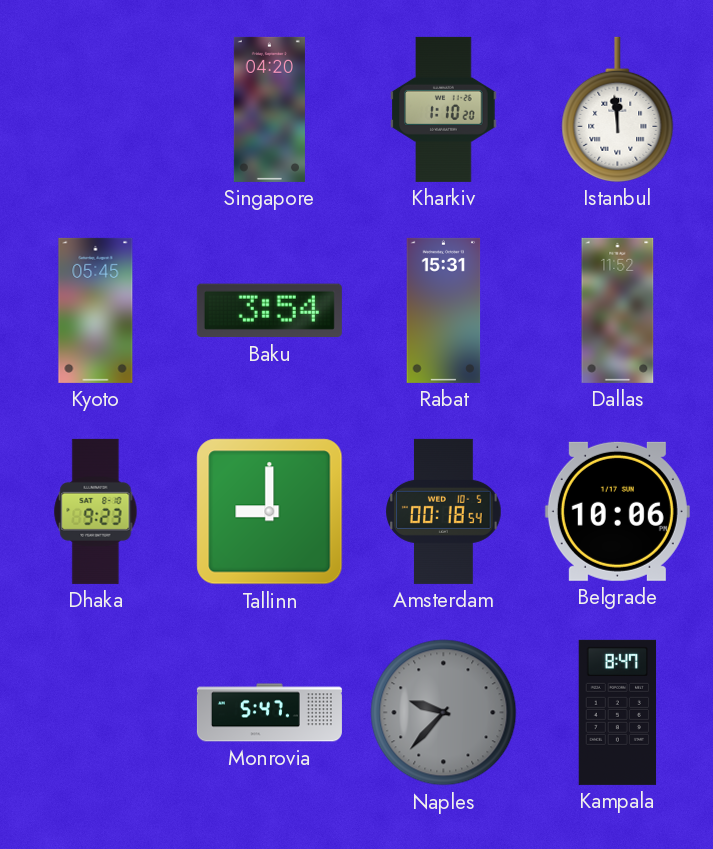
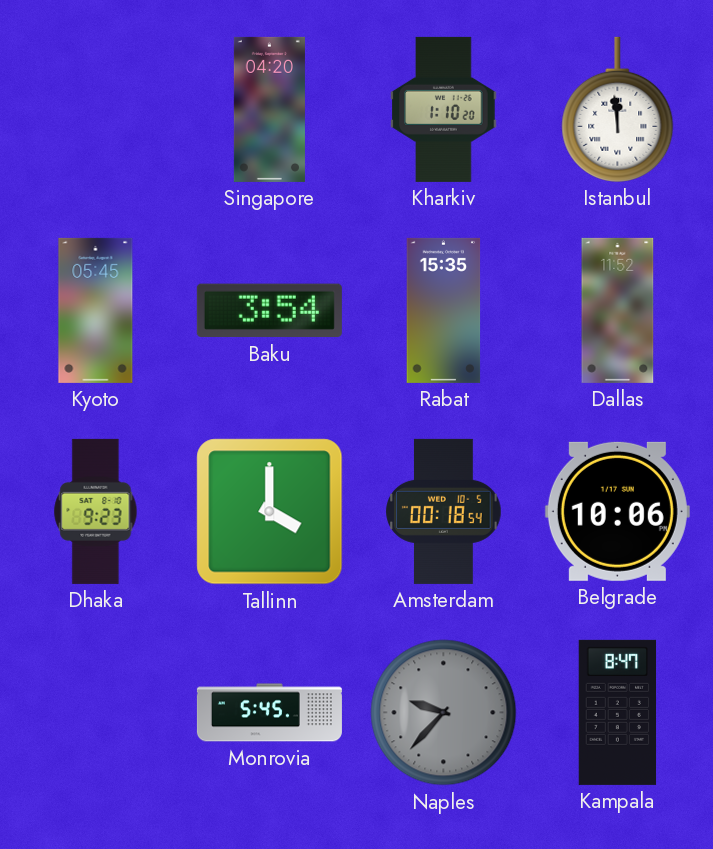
Rabat: 15:31 -> 15:35
Tallinn: 9:00 -> 4:00
Monrovia: 5:47 -> 5:45
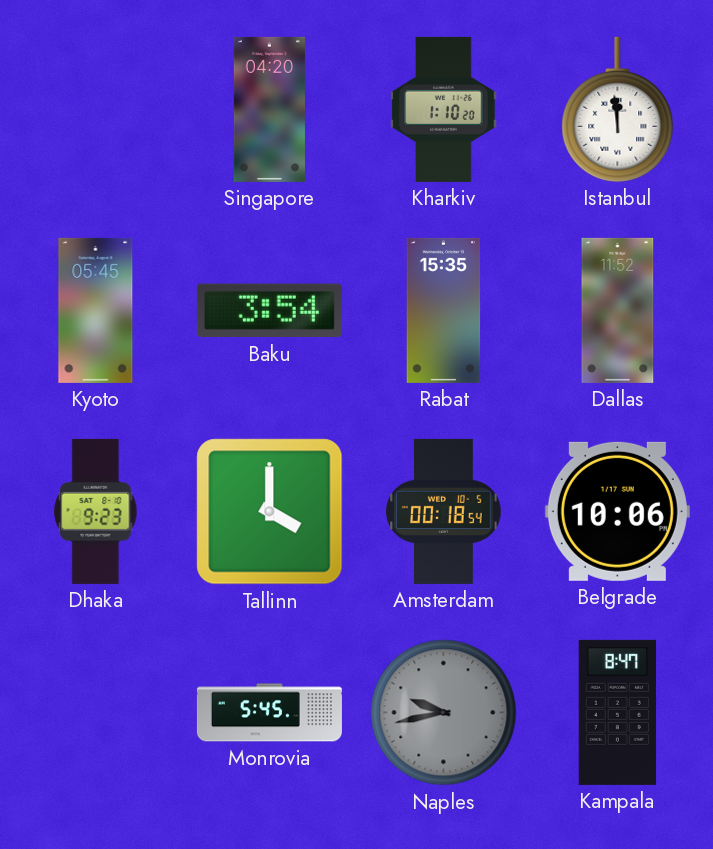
Naples: 9:37 -> 9:43
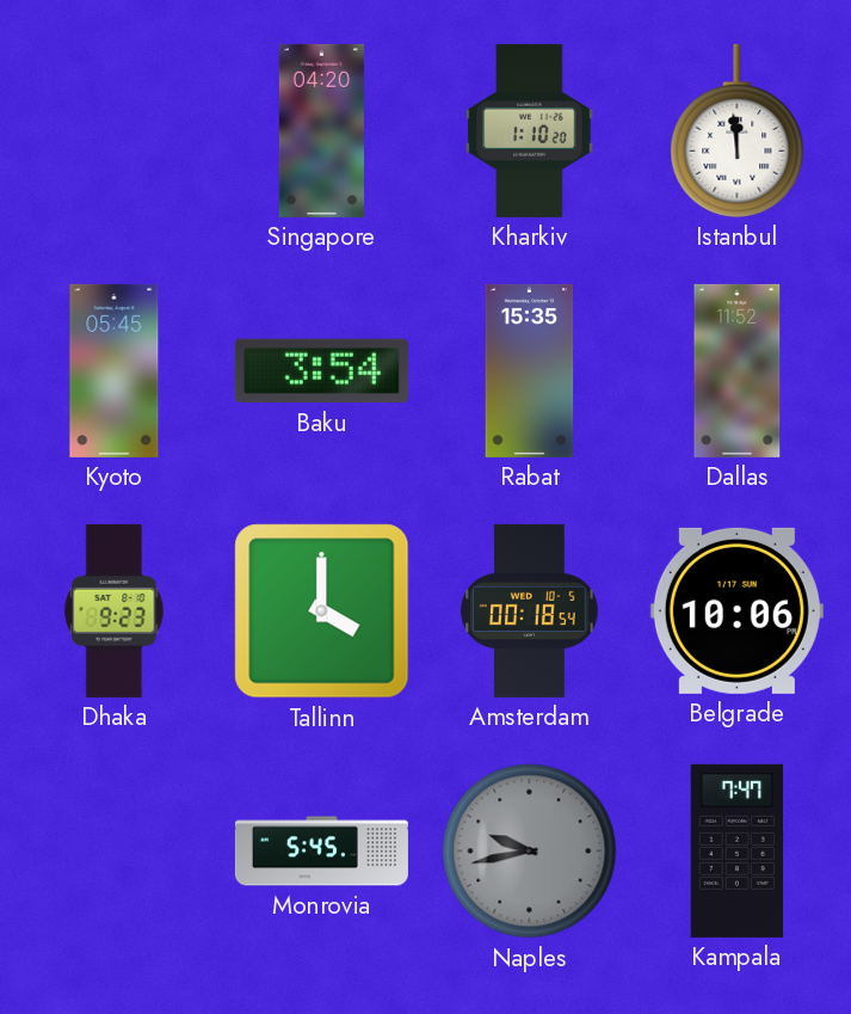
Kampala: 8:47 -> 7:47
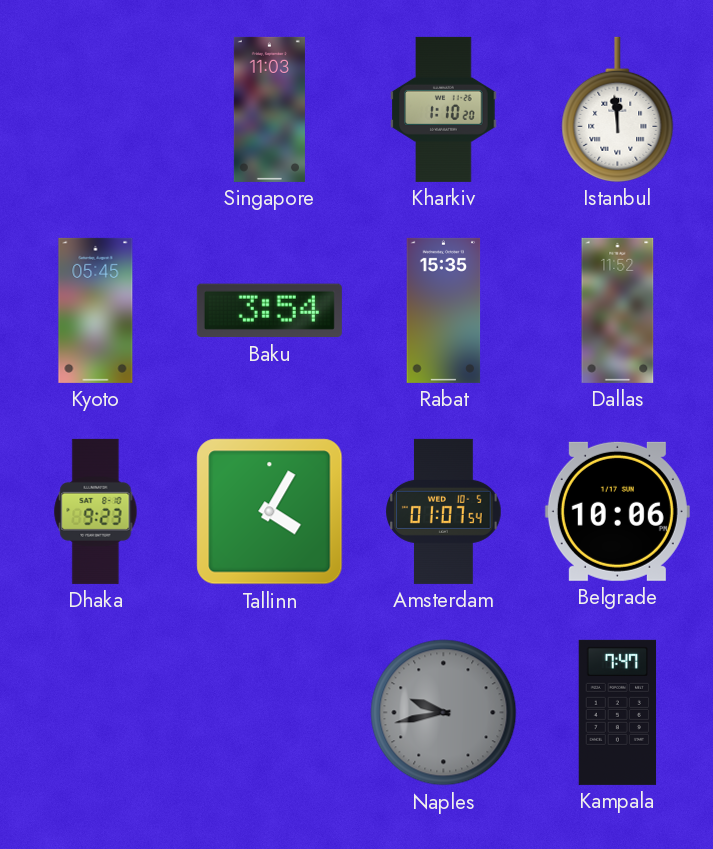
Singapore: 04:20 -> 11:03
Tallinn: 4:00 -> 4:05
Amsterdam: 00:18 -> 01:07
Monrovia: 5:45 -> none
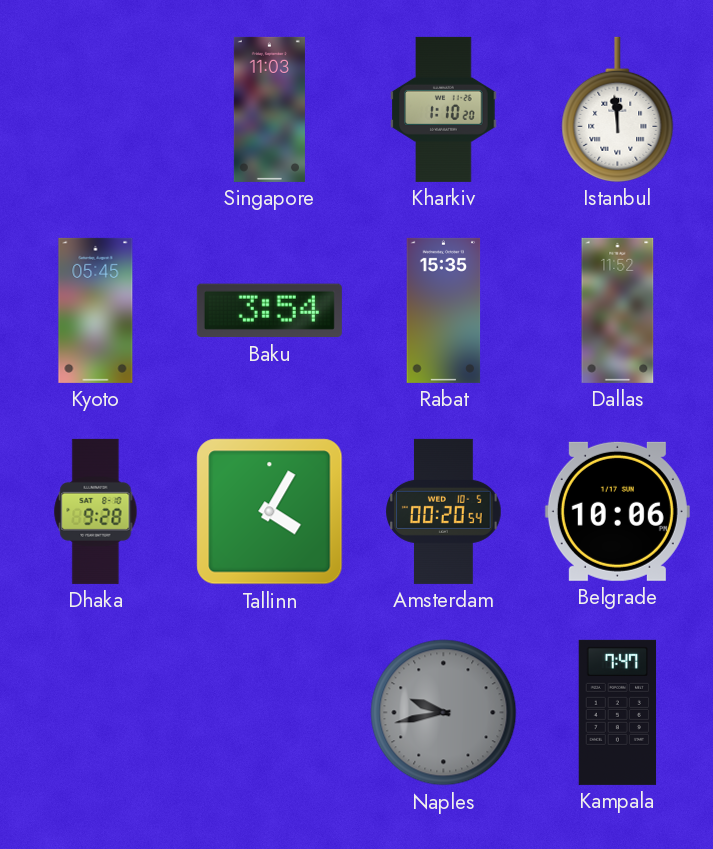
Dhaka: 9:23 -> 9:28
Amsterdam: 01:07 -> 00:20
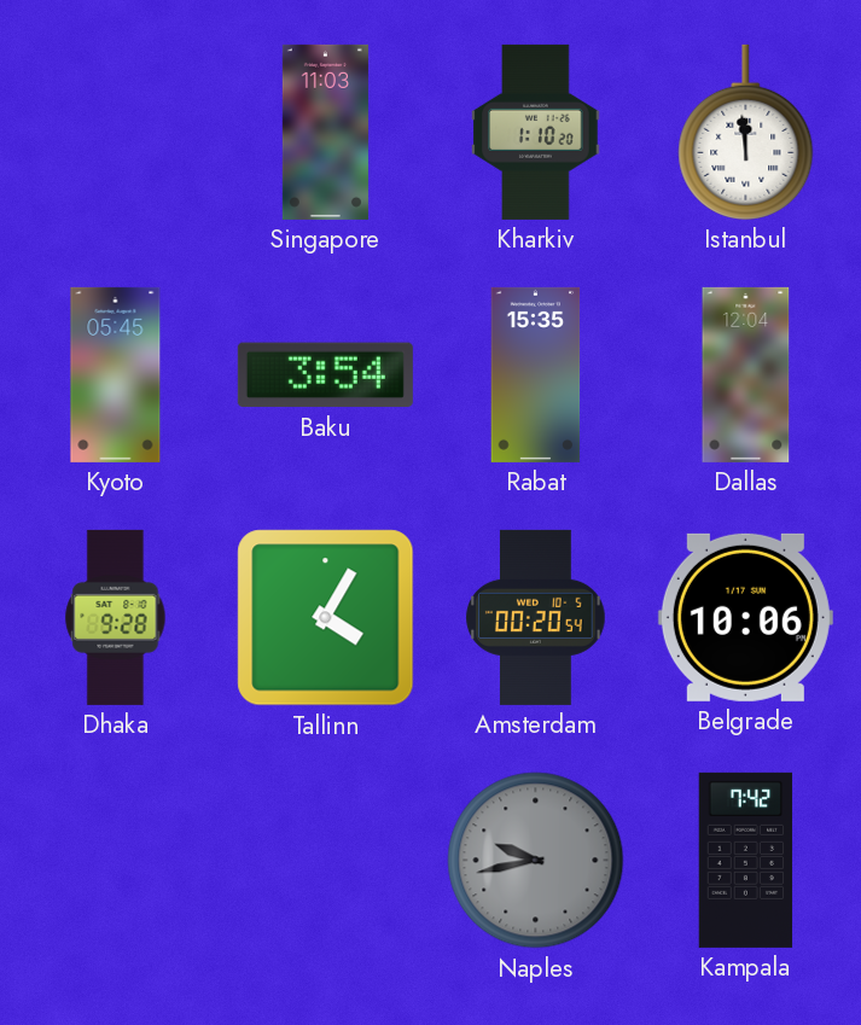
Dallas: 11:52 -> 12:04
Kampala: 7:47 -> 7:42
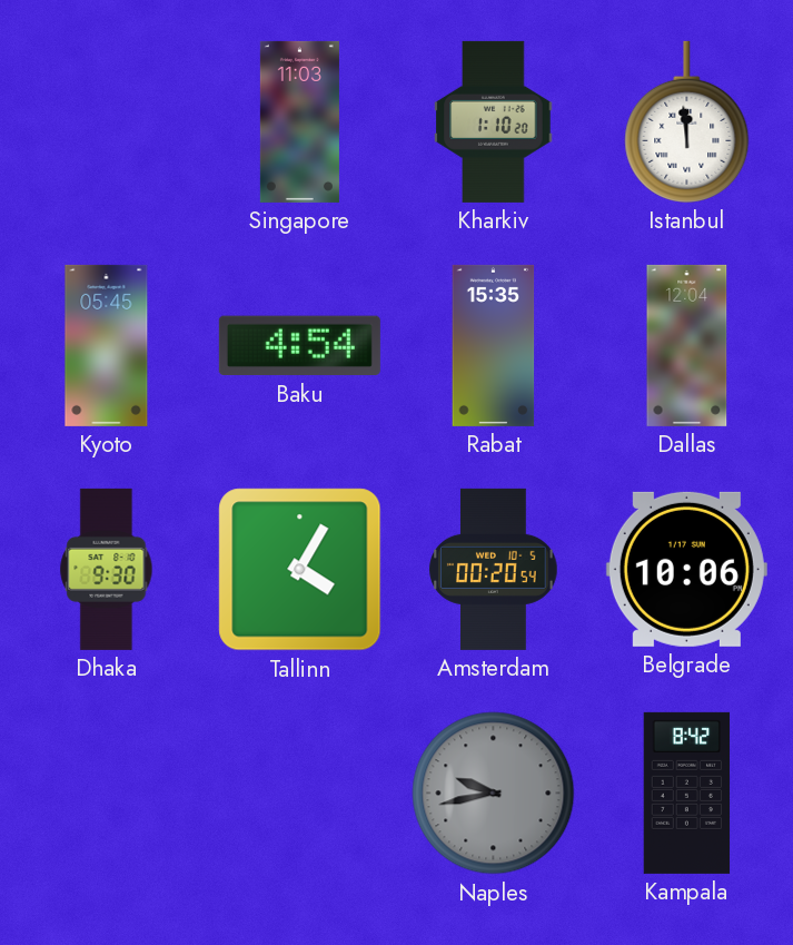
Baku: 3:54 -> 4:54
Dhaka: 9:28 -> 9:30
Kampala: 7:42 -> 8:42
